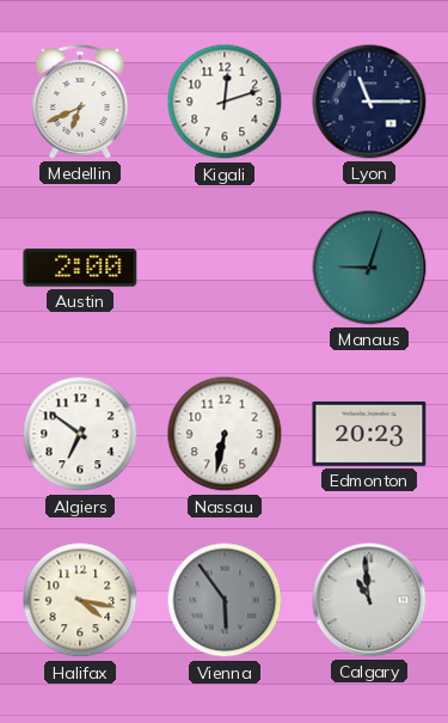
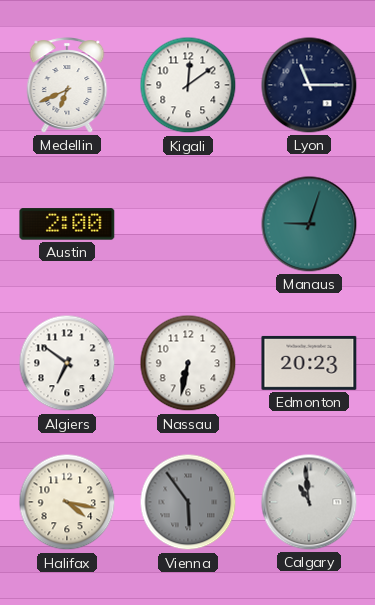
Kigali: 12:12 -> 12:09
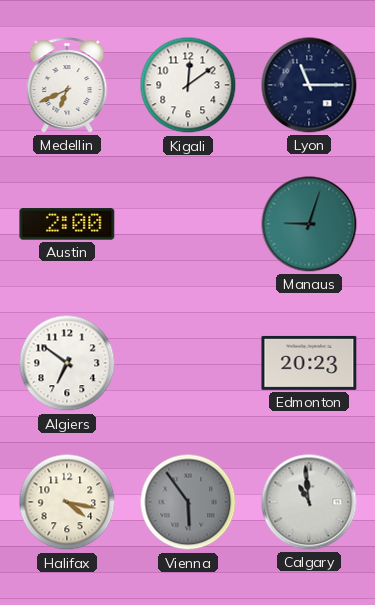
Nassau: 6:32 -> none
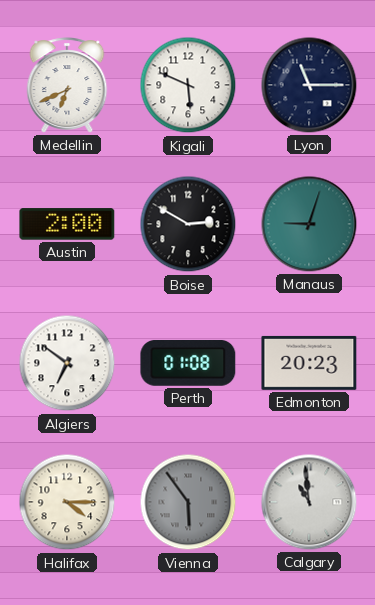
Kigali: 12:09 -> 5:49
Boise: none -> 2:50
Perth: none -> 01:08
Halifax: 4:17 -> 4:15
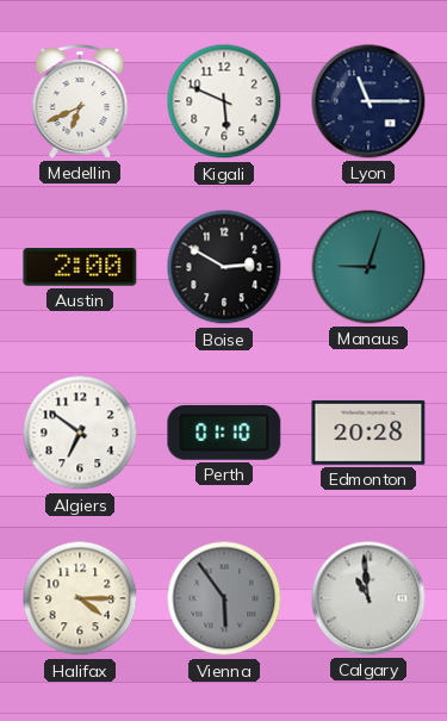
Perth: 01:08 -> 01:10
Edmonton: 20:23 -> 20:28
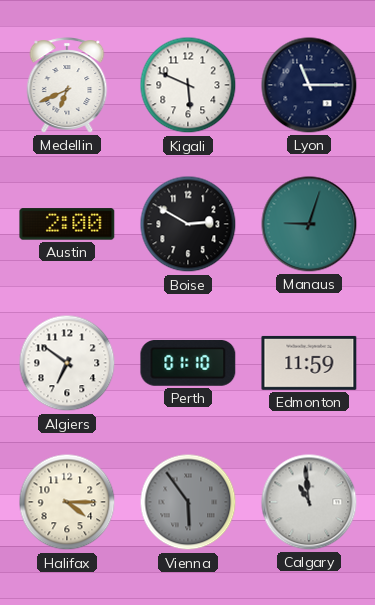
Edmonton: 20:28 -> 11:59
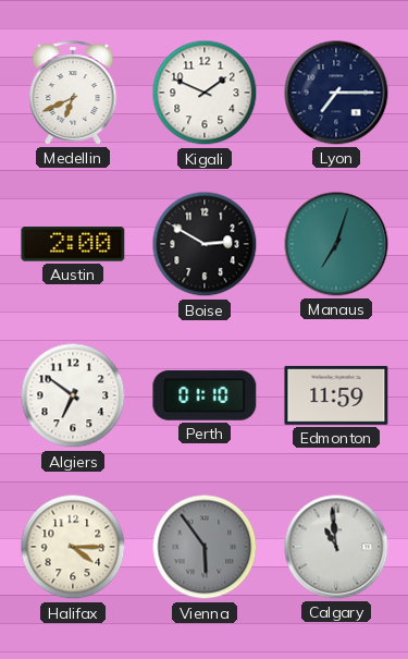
Kigali: 5:49 -> 1:49
Lyon: 11:15 -> 7:15
Manaus: 9:03 -> 7:03
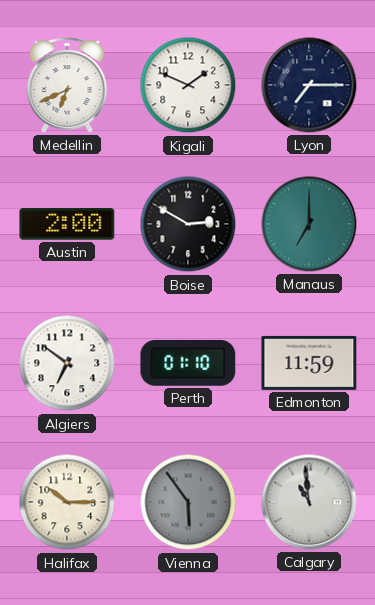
Manaus: 7:03 -> 7:00
Halifax: 4:15 -> 10:15
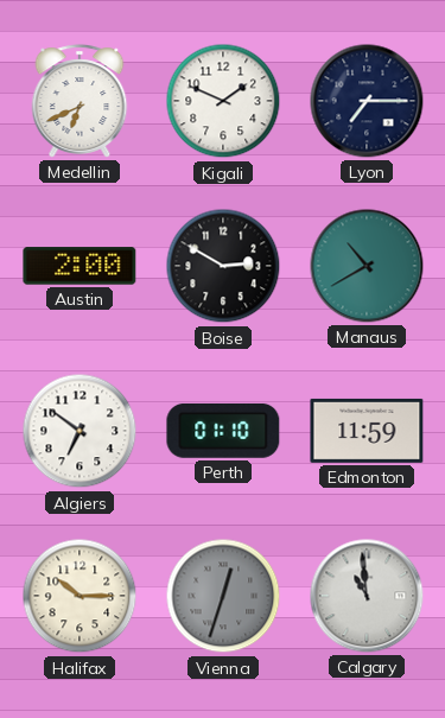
Manaus: 7:00 -> 10:40
Vienna: 5:54 -> 12:33
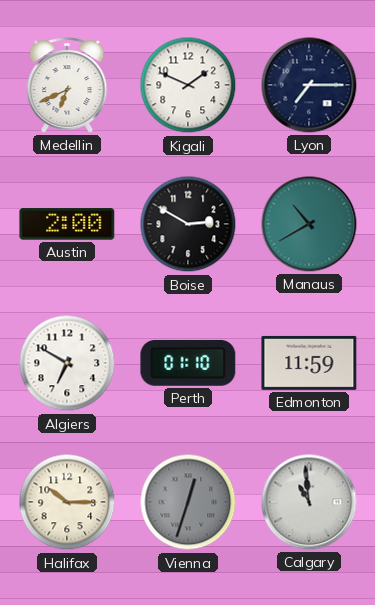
Algiers: 6:51 -> 6:50
